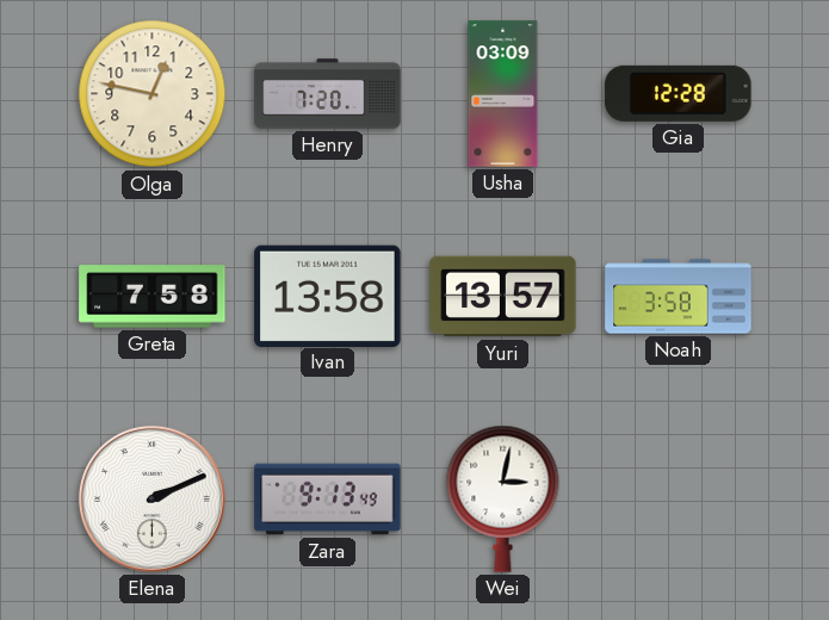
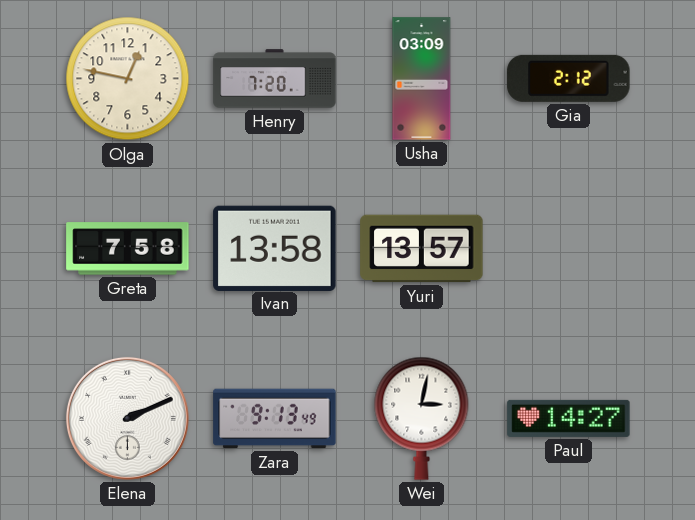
Gia: 12:28 -> 2:12
Noah: 3:58 -> none
Paul: none -> 14:27
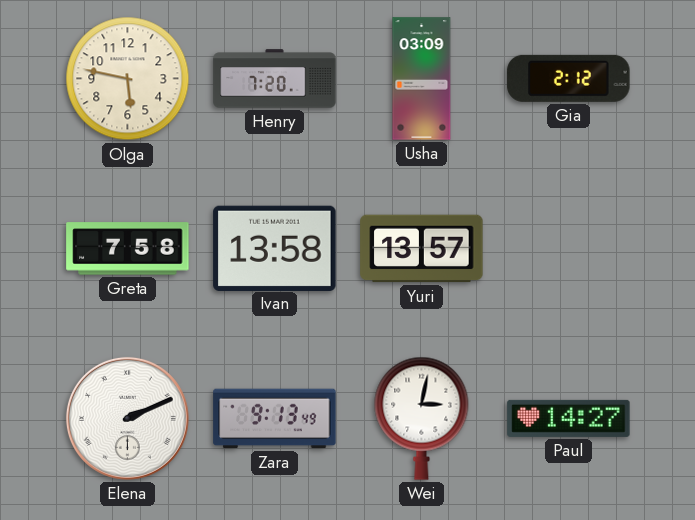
Olga: 12:47 -> 5:47
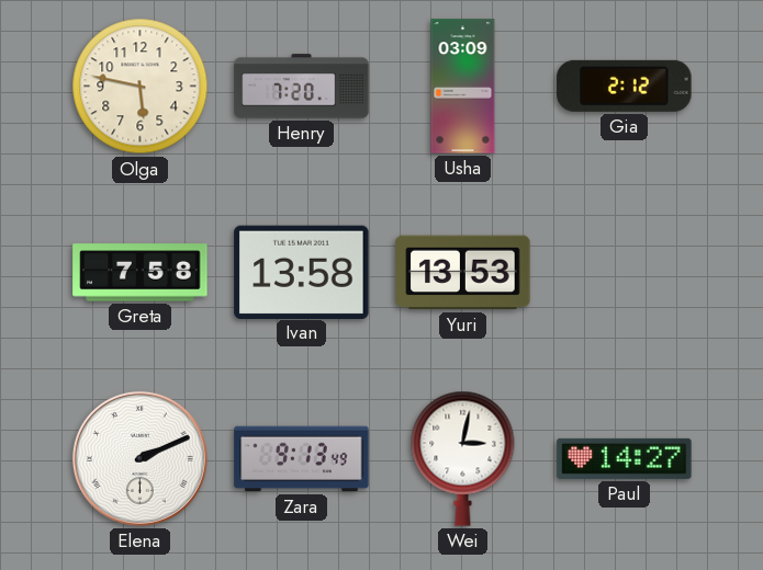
Yuri: 13:57 -> 13:53
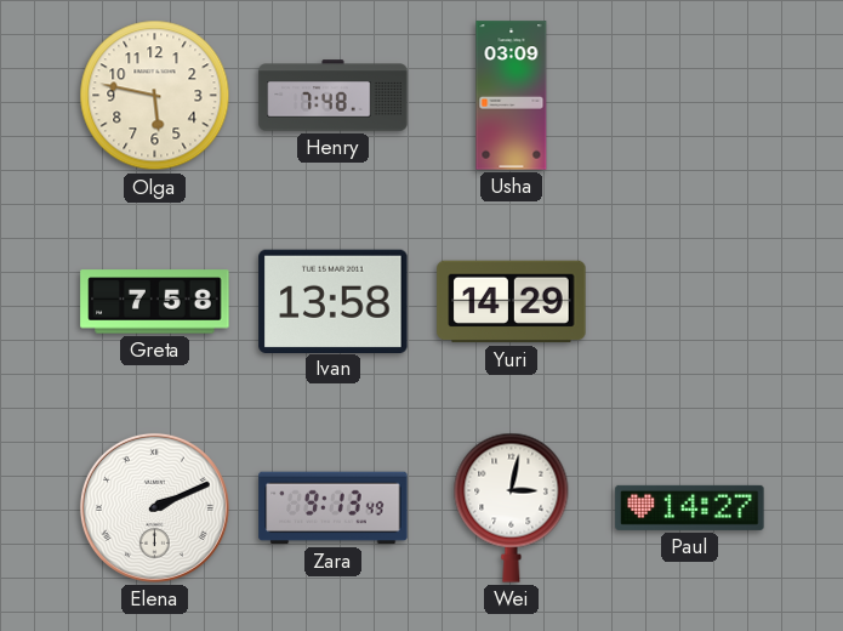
Henry: 7:20 -> 7:48
Gia: 2:12 -> none
Yuri: 13:53 -> 14:29
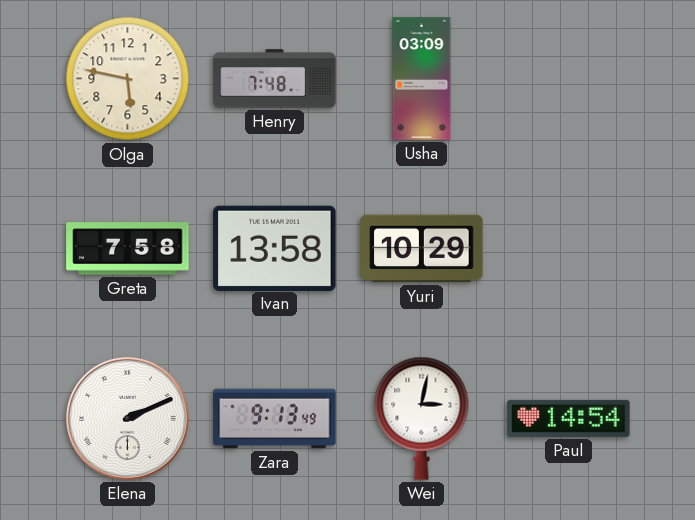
Yuri: 14:29 -> 10:29
Paul: 14:27 -> 14:54
